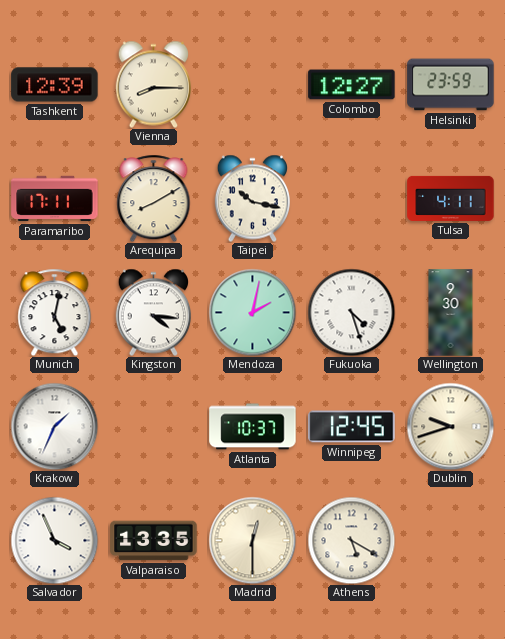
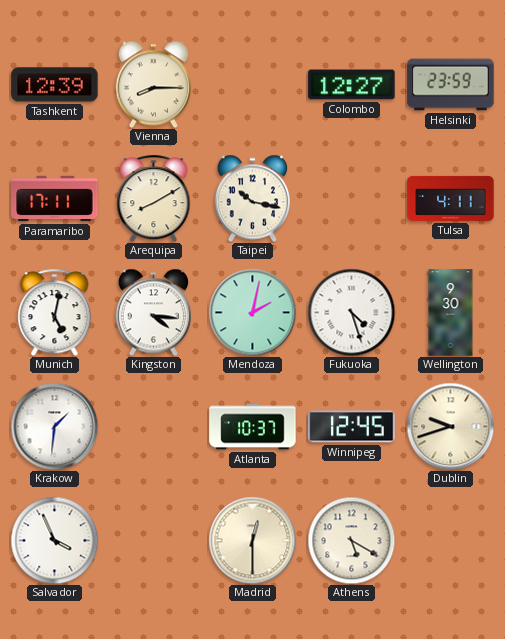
Krakow: 1:34 -> 1:31
Valparaiso: 13:35 -> none
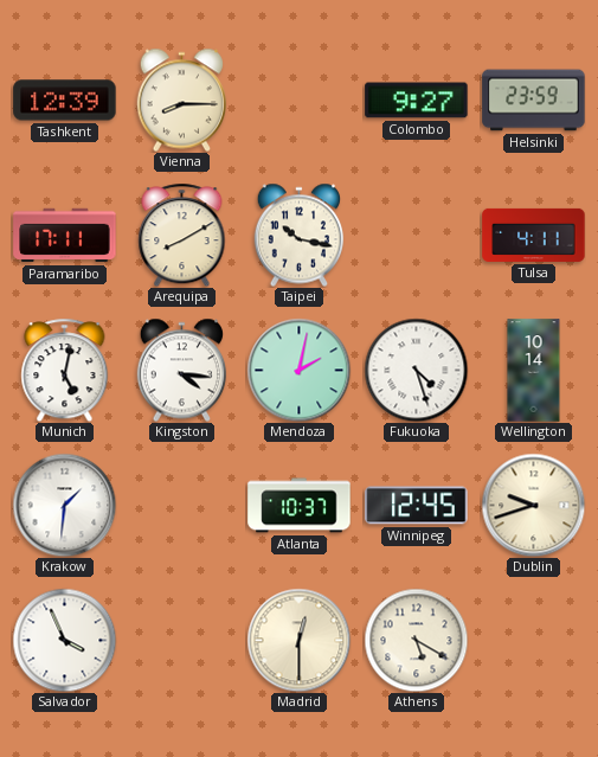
Colombo: 12:27 -> 9:27
Wellington: 9:30 -> 10:14
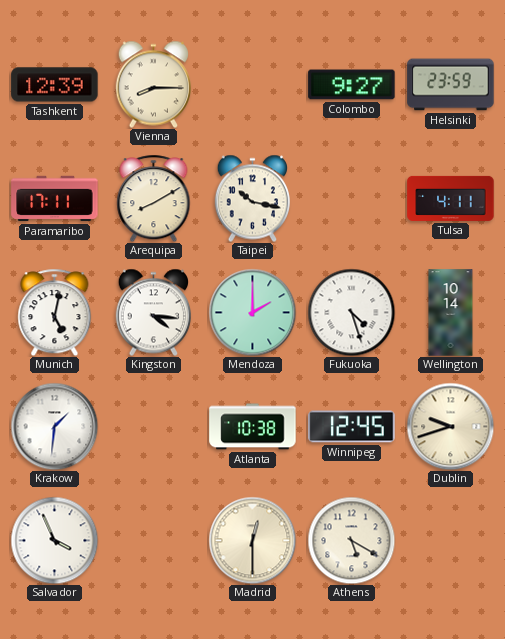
Mendoza: 2:02 -> 2:00
Atlanta: 10:37 -> 10:38
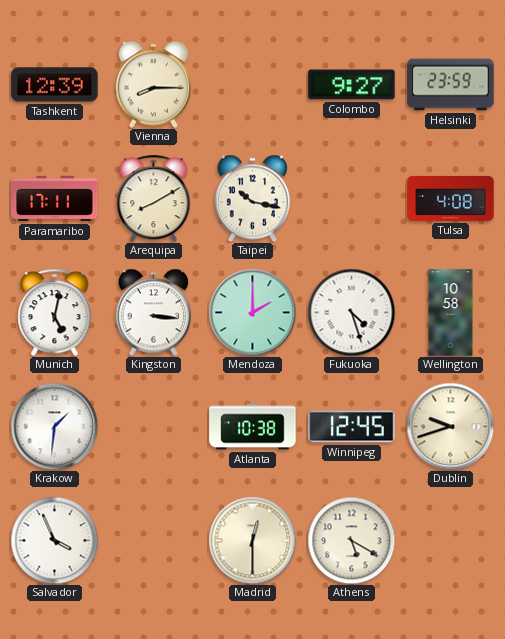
Tulsa: 4:11 -> 4:08
Kingston: 4:16 -> 3:16
Wellington: 10:14 -> 10:58
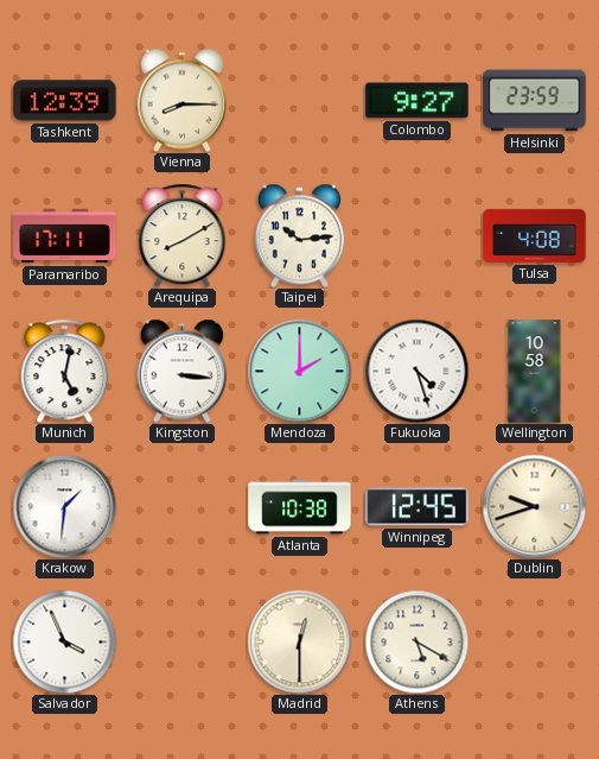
Taipei: 10:17 -> 10:14
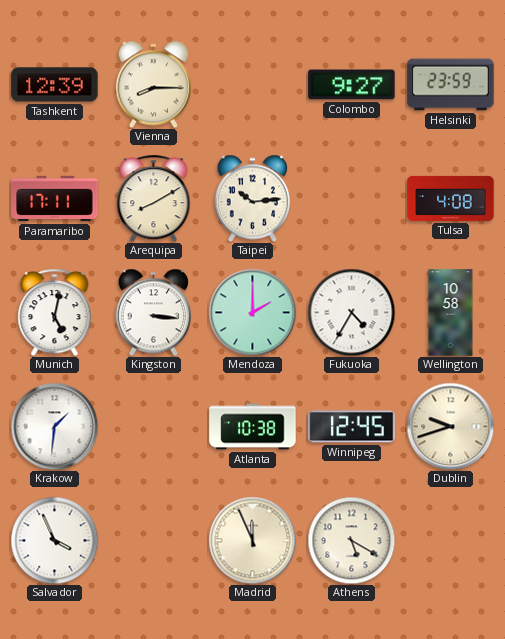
Fukuoka: 4:27 -> 4:35
Madrid: 12:30 -> 11:56
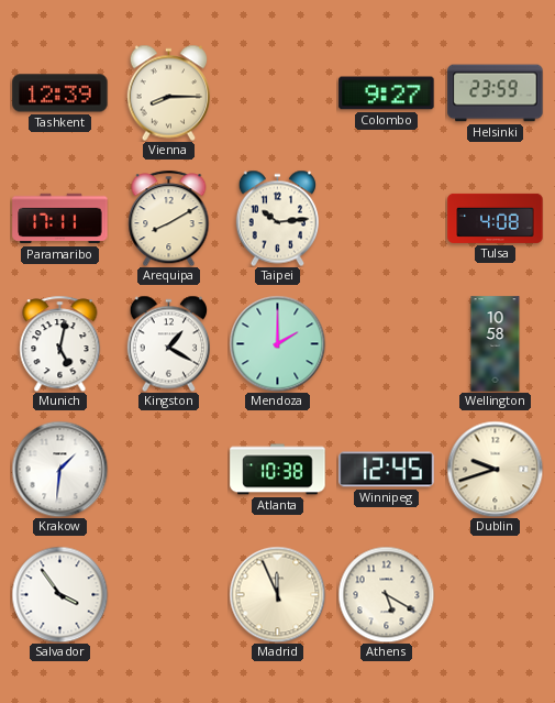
Kingston: 3:16 -> 1:20
Fukuoka: 4:35 -> none
Salvador: 3:56 -> 3:54
